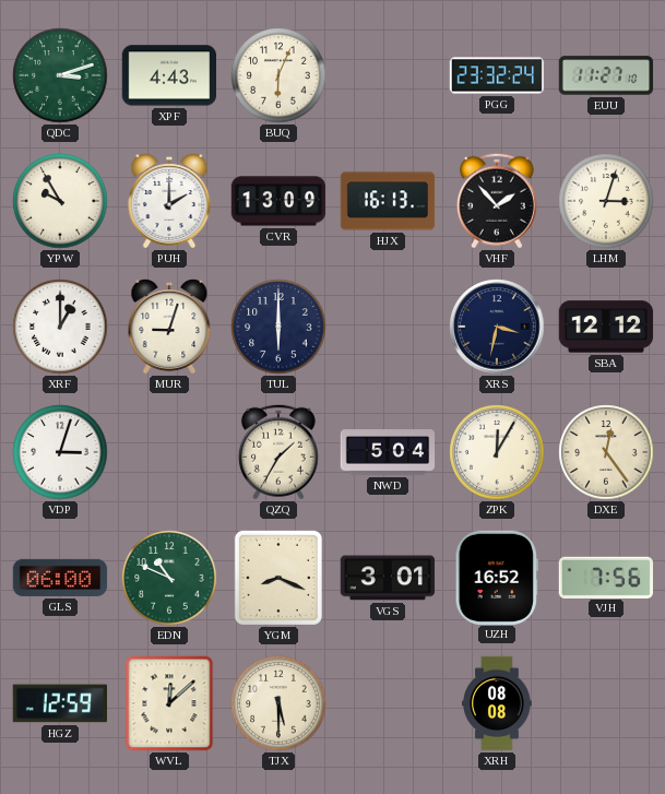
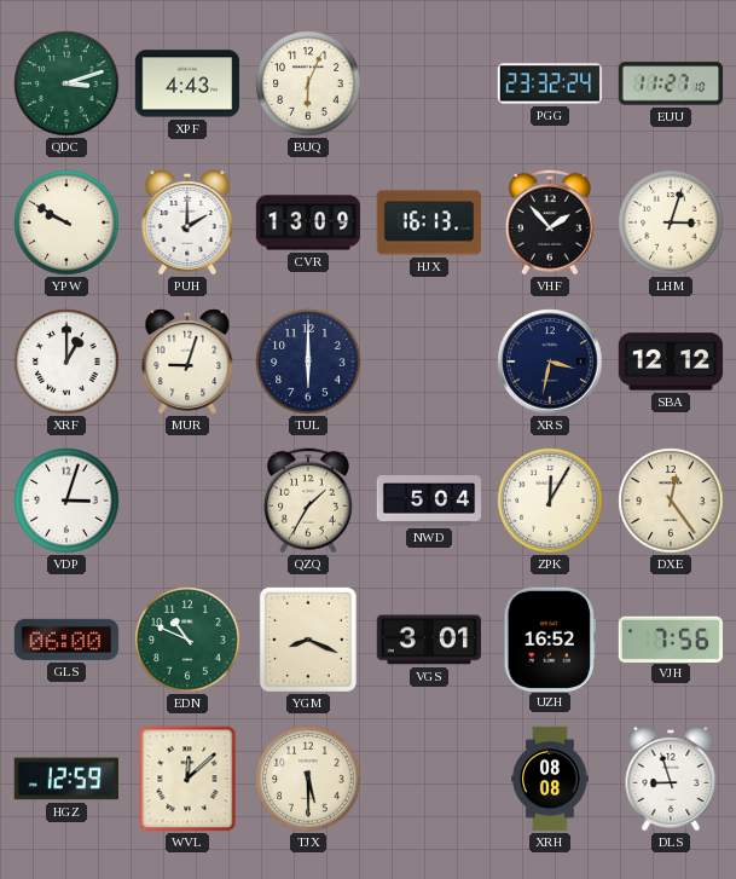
YPW: 9:55 -> 9:50
DLS: none -> 8:57
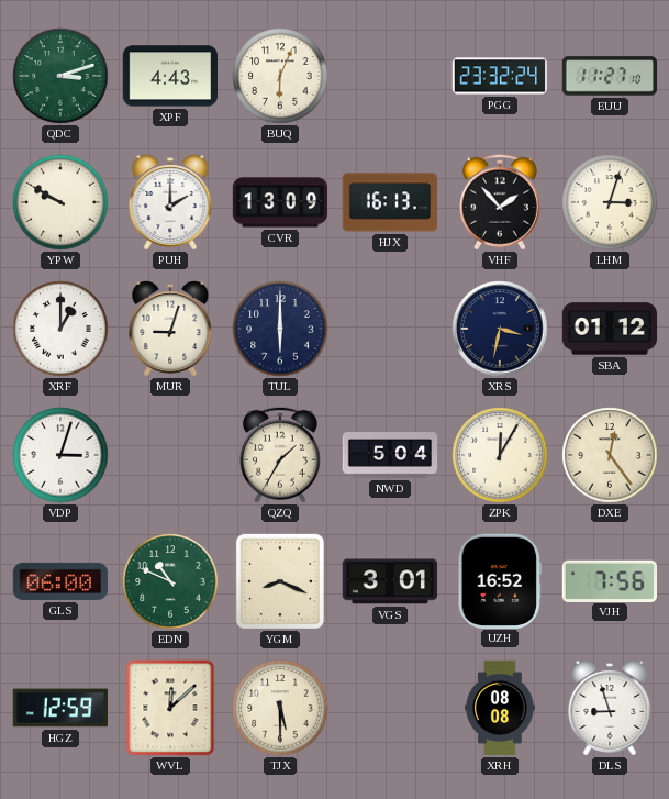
SBA: 12:12 -> 01:12
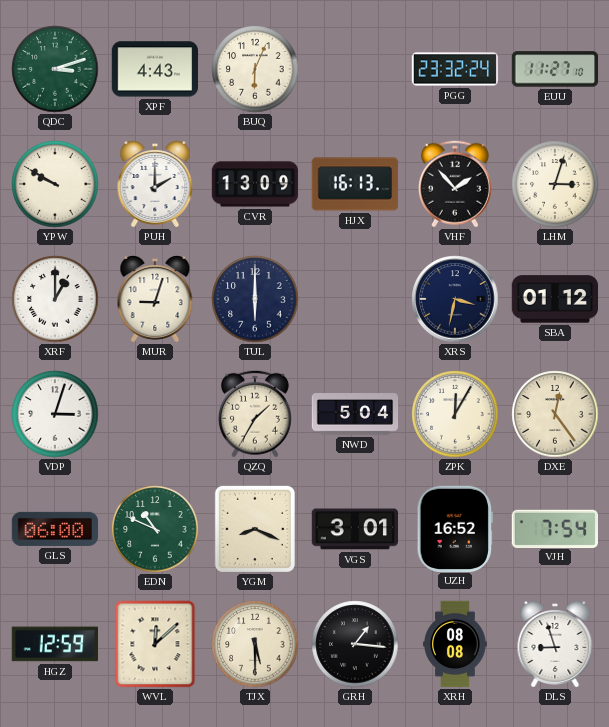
VJH: 7:56 -> 7:54
GRH: none -> 1:16
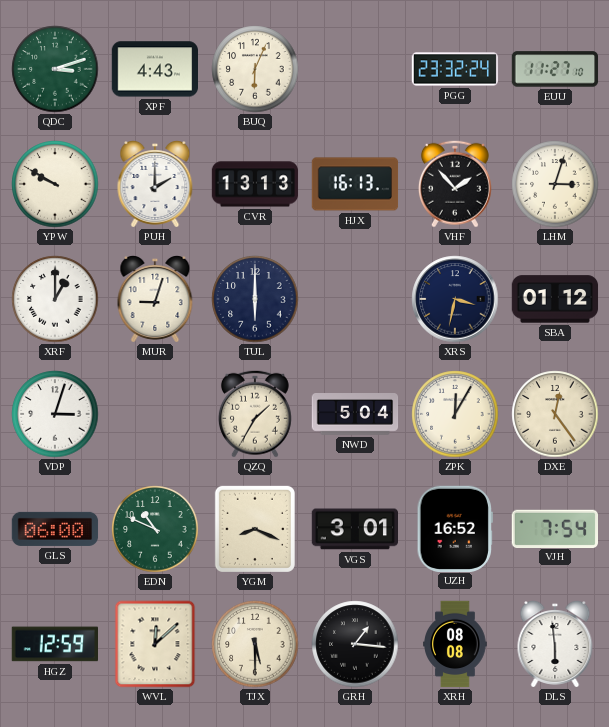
CVR: 13:09 -> 13:13
DLS: 8:57 -> 5:59
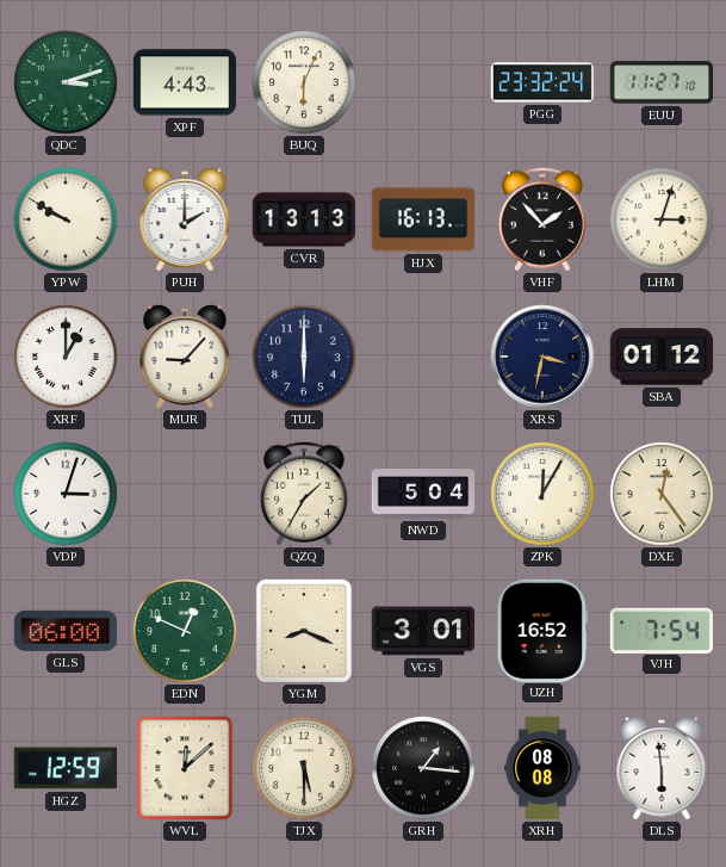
MUR: 9:03 -> 9:07
EDN: 10:49 -> 12:49
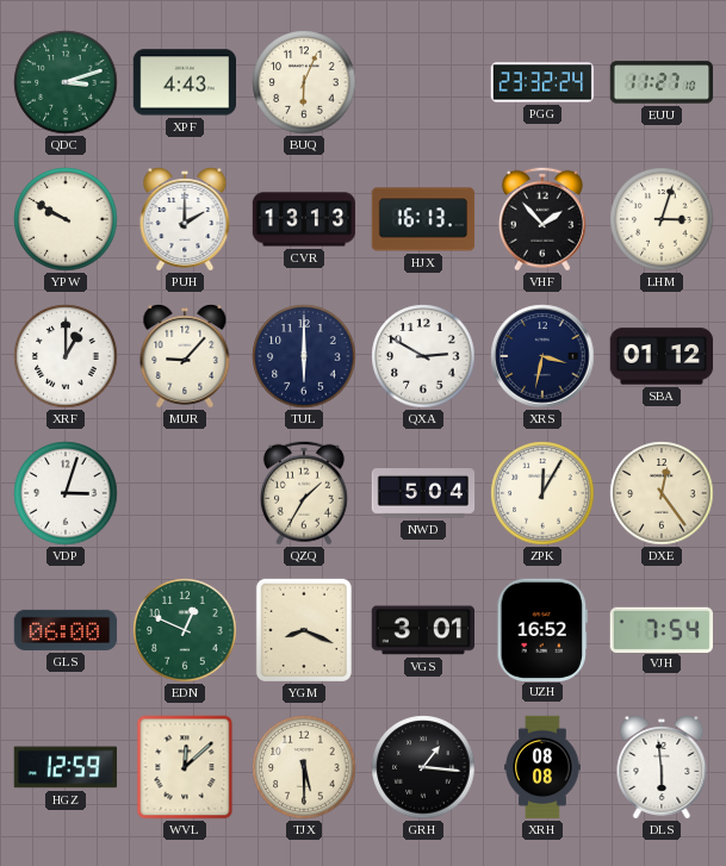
QXA: none -> 2:50
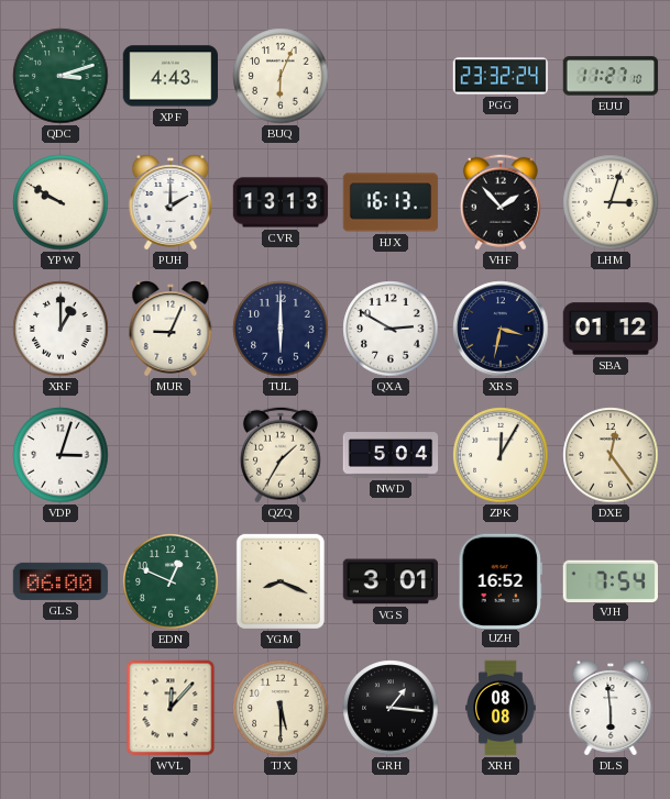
MUR: 9:07 -> 9:04
HGZ: 12:59 -> none
WVL: 12:08 -> 12:07
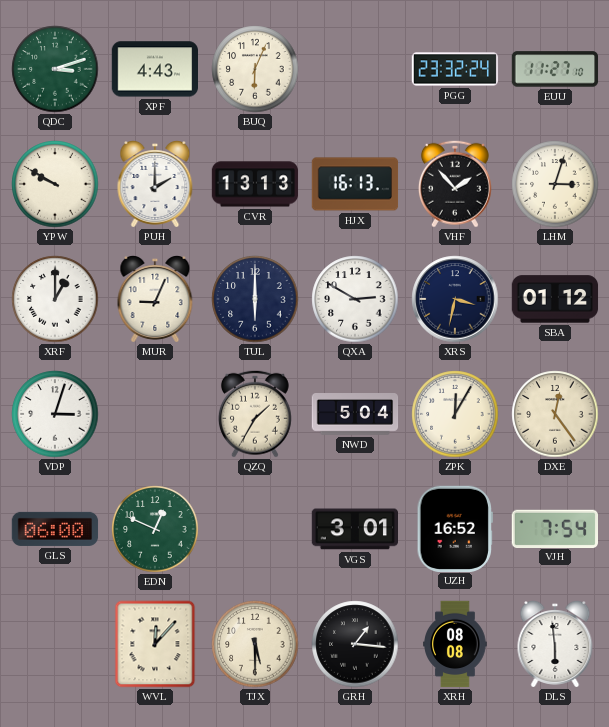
YGM: 8:19 -> none
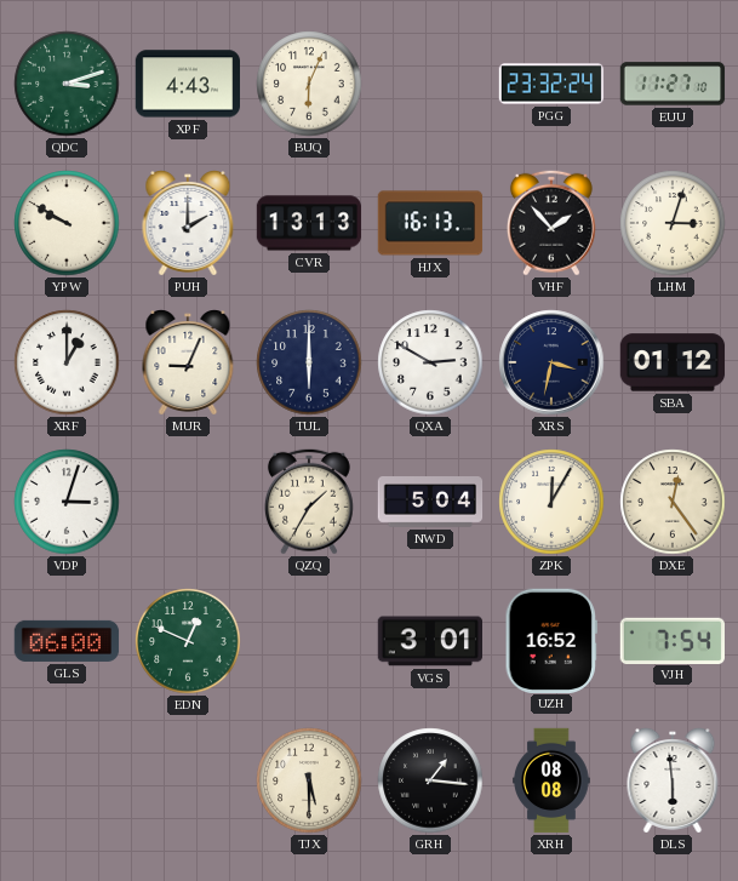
WVL: 12:07 -> none
